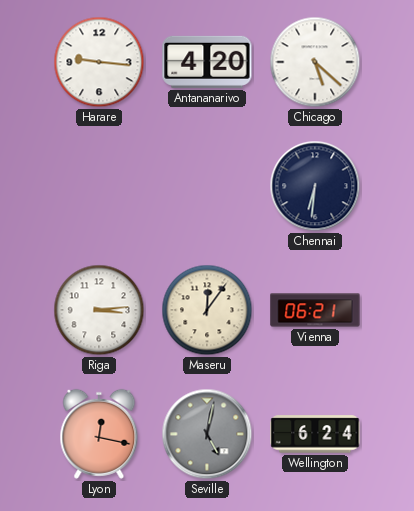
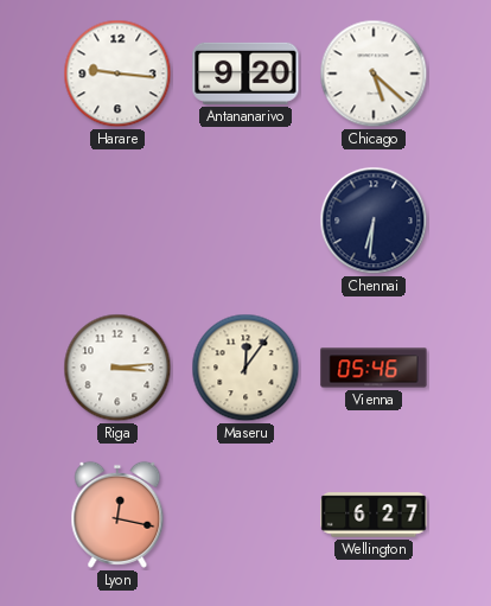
Antananarivo: 4:20 -> 9:20
Vienna: 06:21 -> 05:46
Seville: 5:02 -> none
Wellington: 6:24 -> 6:27
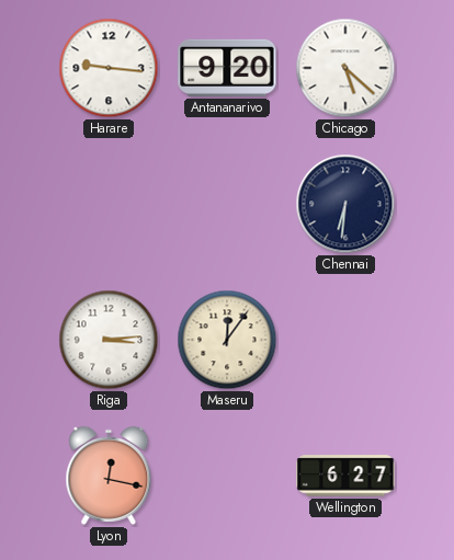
Vienna: 05:46 -> none
